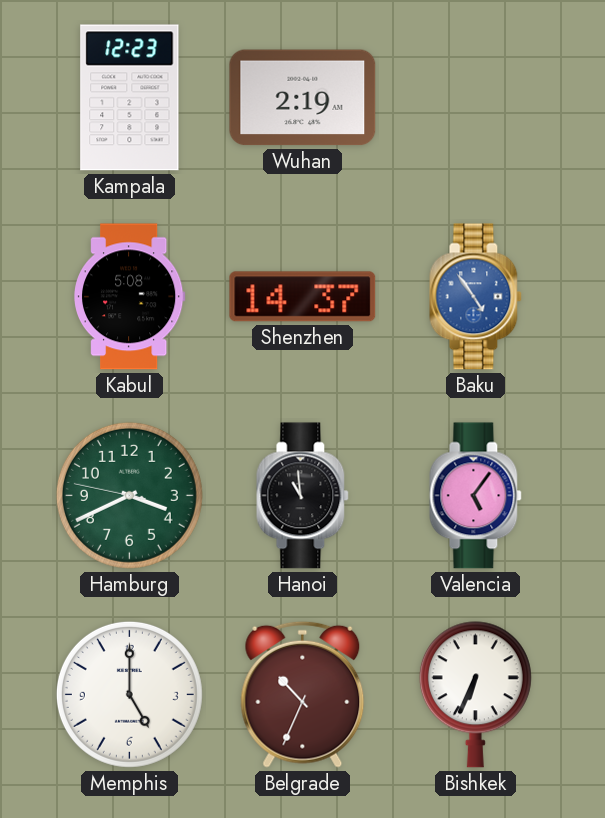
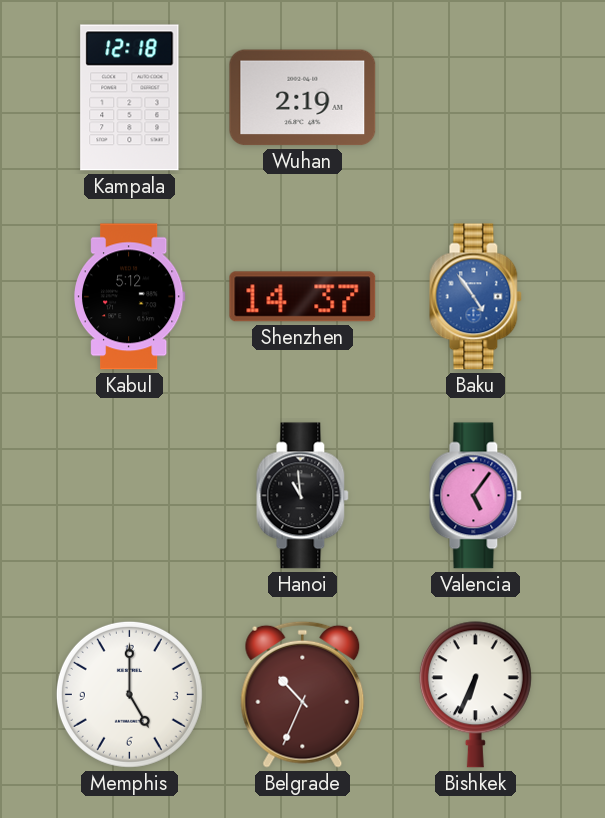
Kampala: 12:23 -> 12:18
Kabul: 5:08 -> 5:12
Hamburg: 3:40 -> none
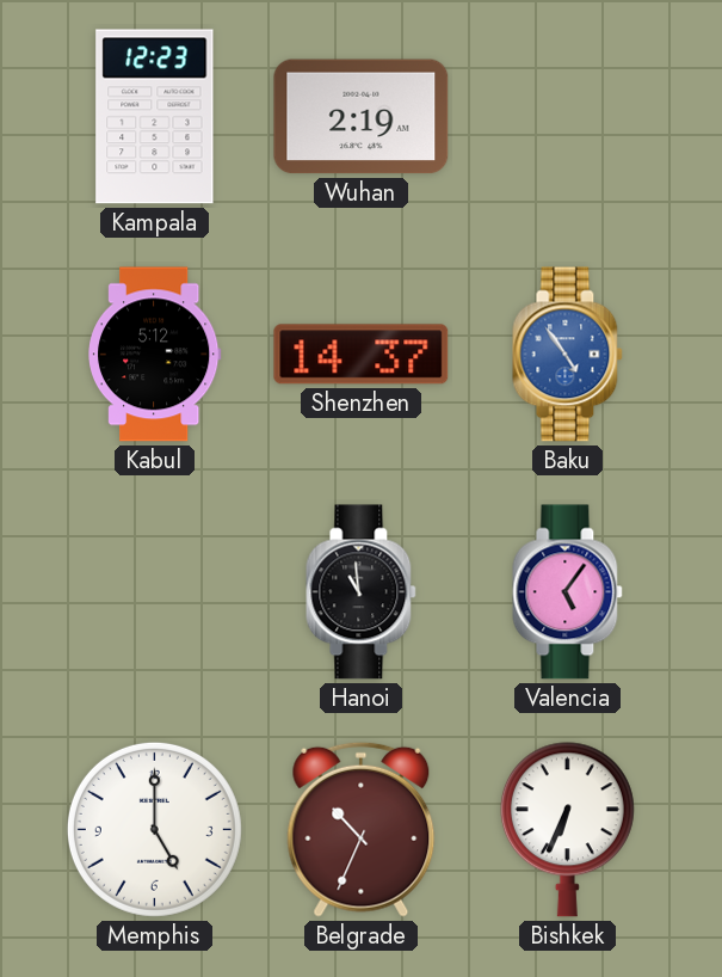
Kampala: 12:18 -> 12:23
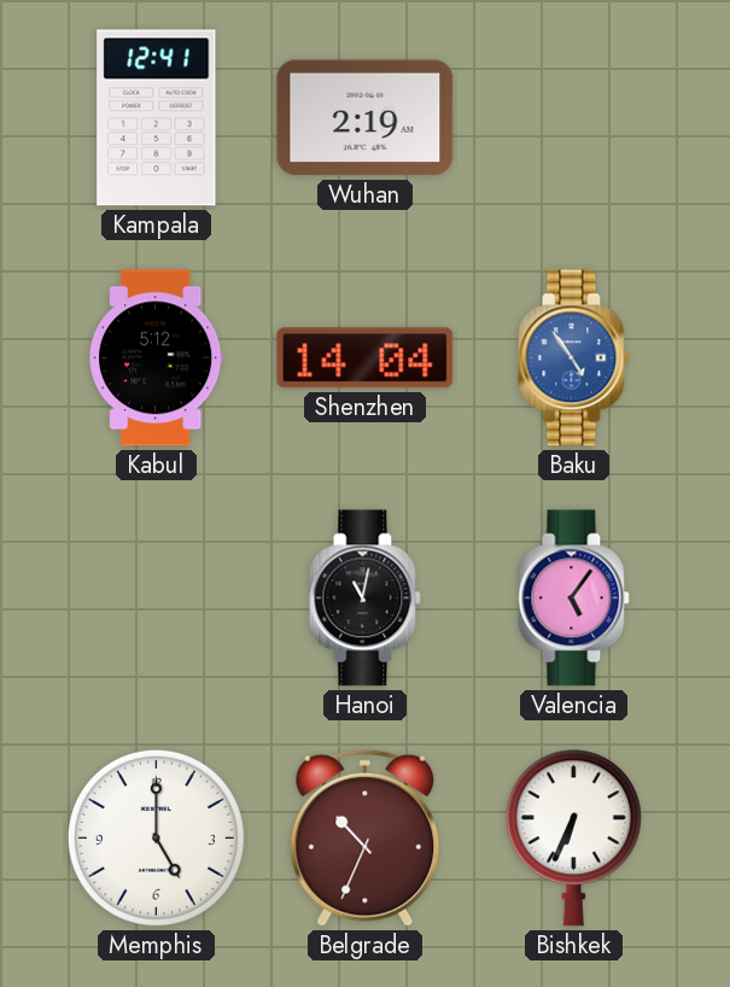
Kampala: 12:23 -> 12:41
Shenzhen: 14:37 -> 14:04
Hanoi: 10:59 -> 11:02
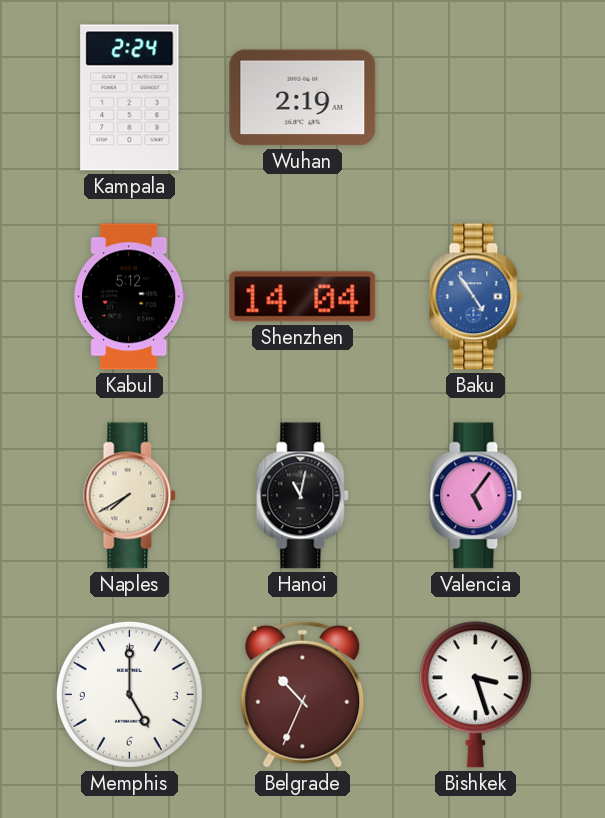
Kampala: 12:41 -> 2:24
Naples: none -> 7:40
Bishkek: 6:34 -> 3:27
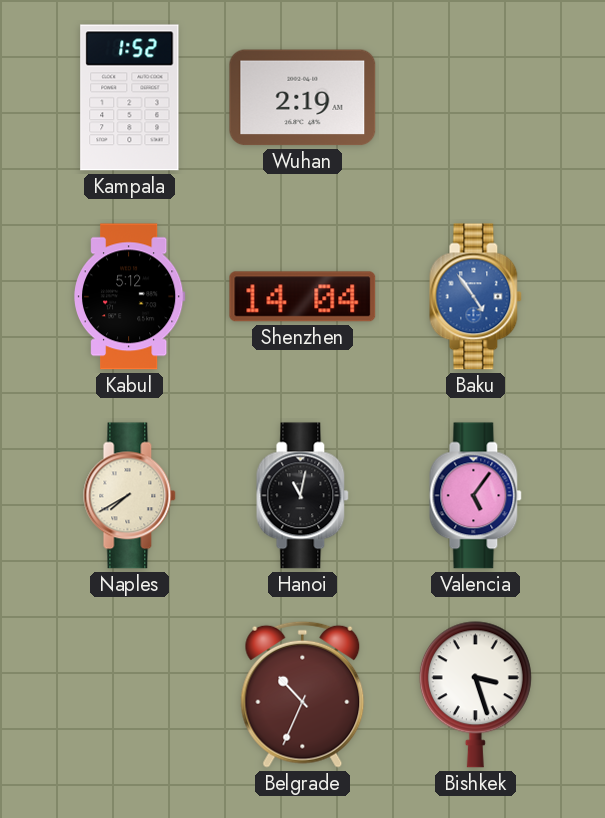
Kampala: 2:24 -> 1:52
Memphis: 5:00 -> none
